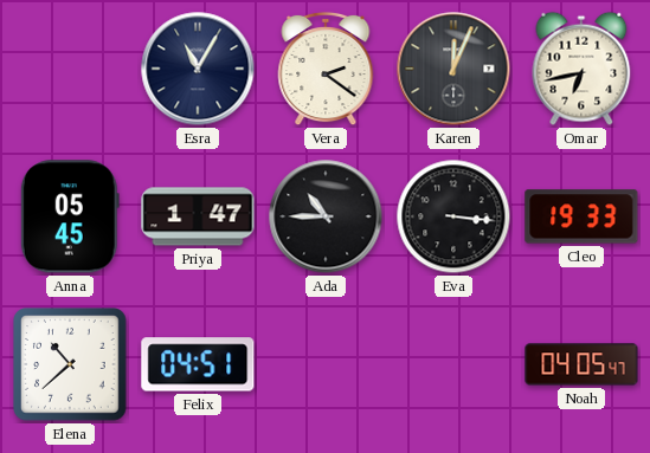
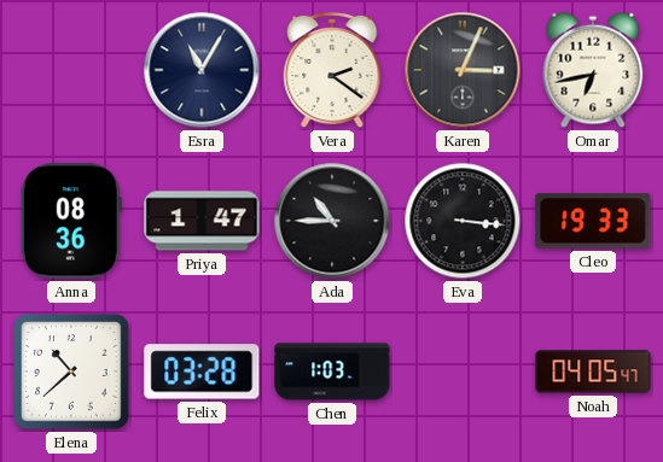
Karen: 12:04 -> 3:04
Anna: 05:45 -> 08:36
Felix: 04:51 -> 03:28
Chen: none -> 1:03
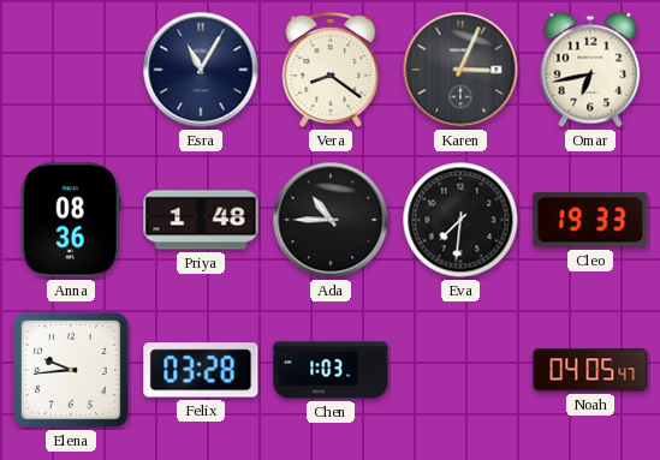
Vera: 2:21 -> 8:21
Priya: 1:47 -> 1:48
Eva: 3:16 -> 7:31
Elena: 10:38 -> 9:44
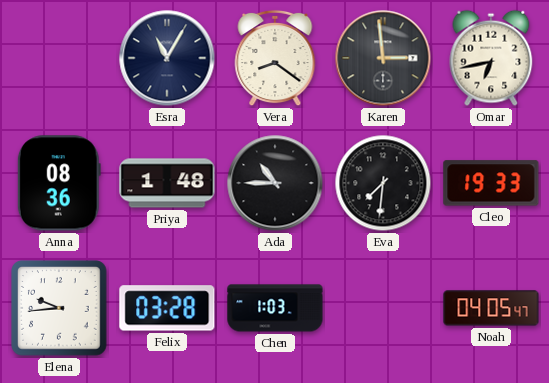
Karen: 3:04 -> 2:59
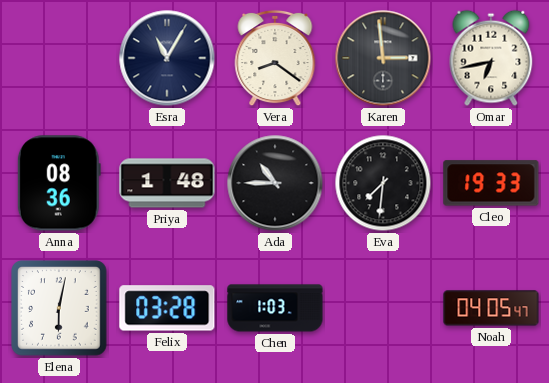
Elena: 9:44 -> 6:02
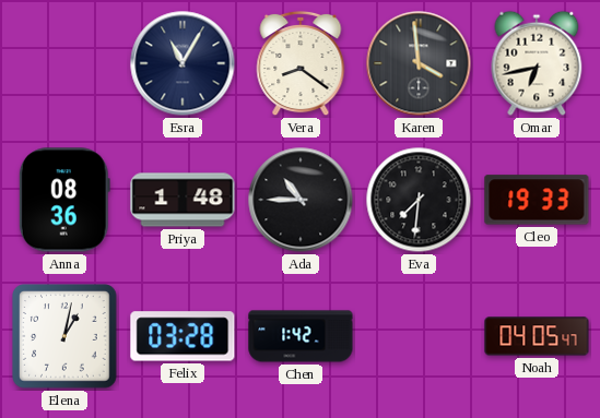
Karen: 2:59 -> 3:59
Elena: 6:02 -> 1:02
Chen: 1:03 -> 1:42
